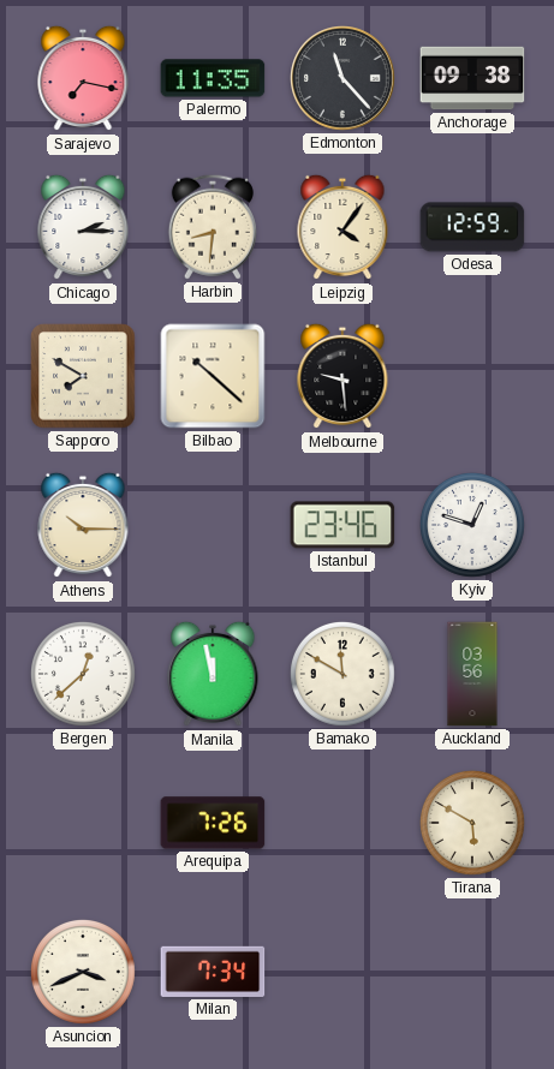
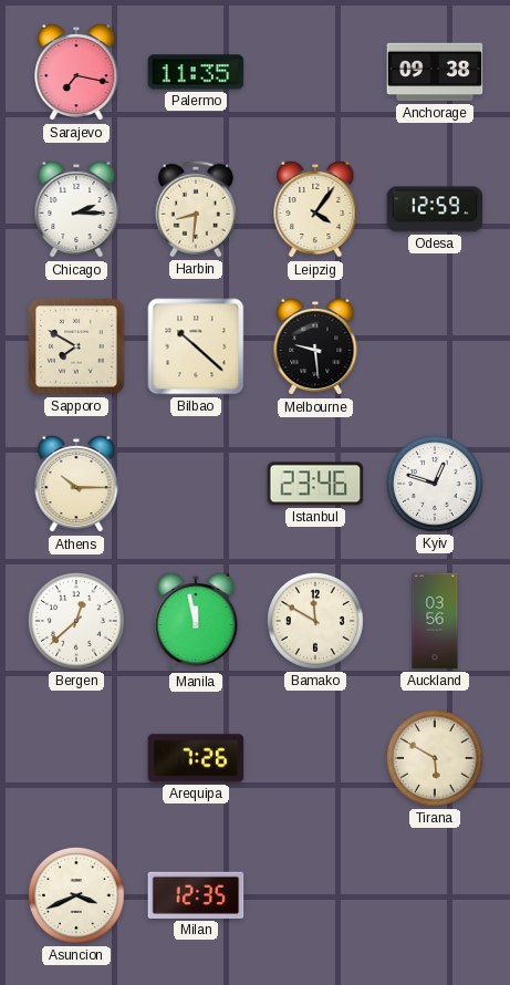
Edmonton: 11:23 -> none
Milan: 7:34 -> 12:35
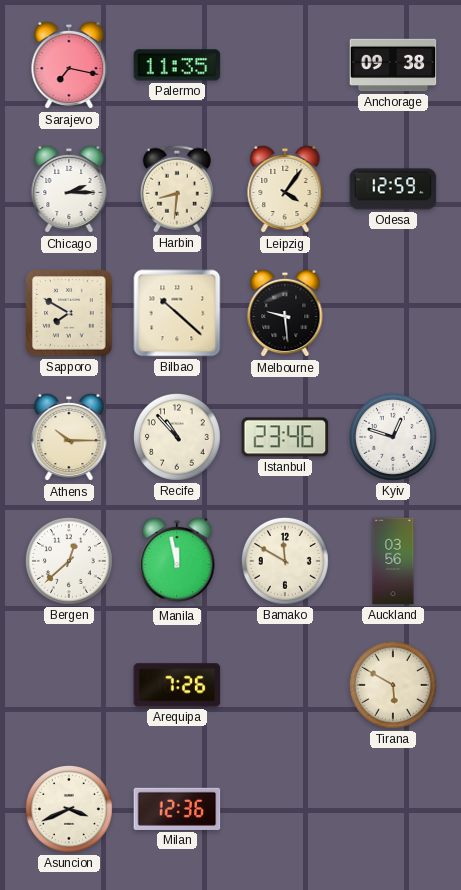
Recife: none -> 10:53
Milan: 12:35 -> 12:36
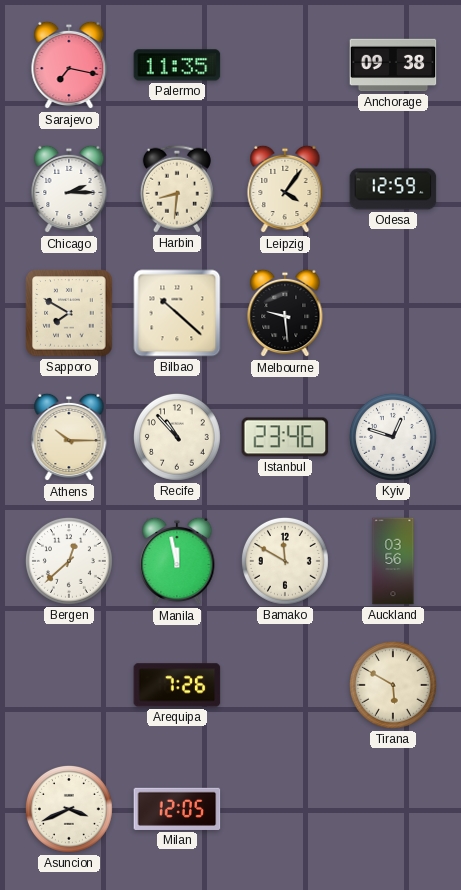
Milan: 12:36 -> 12:05
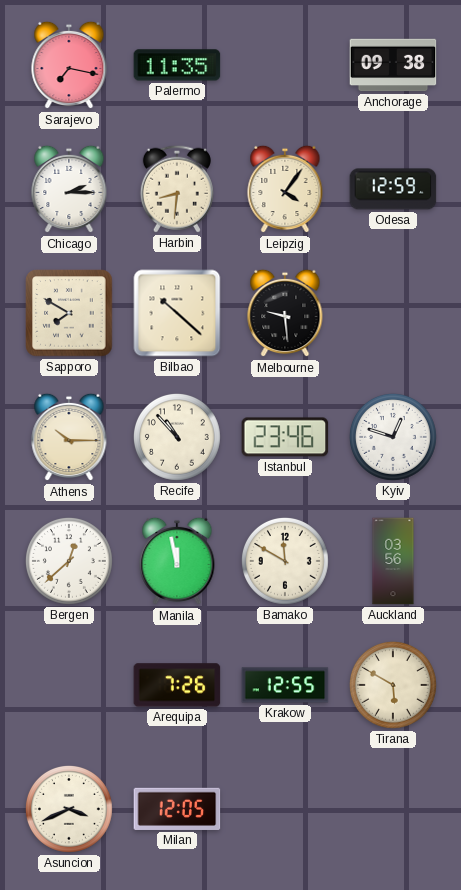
Krakow: none -> 12:55
